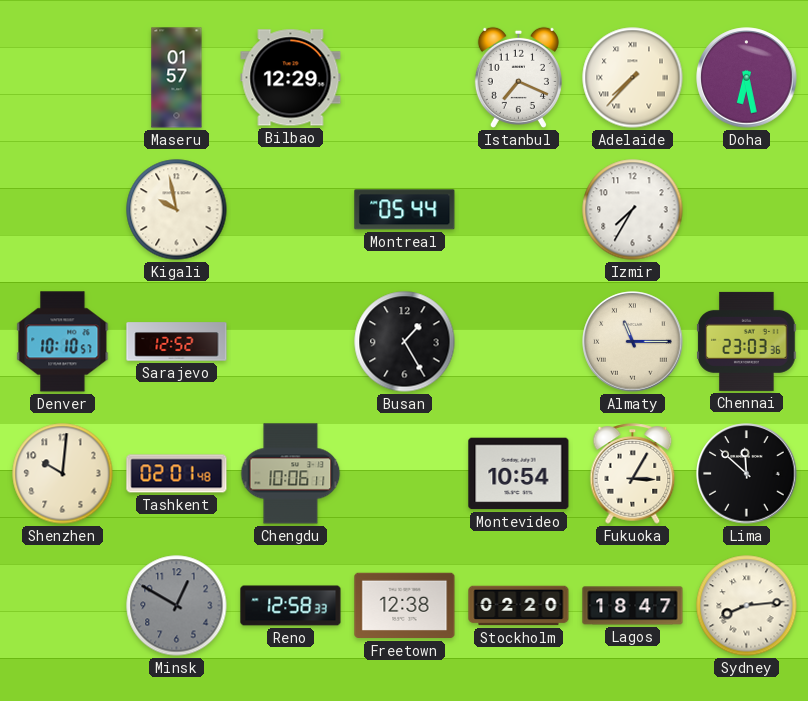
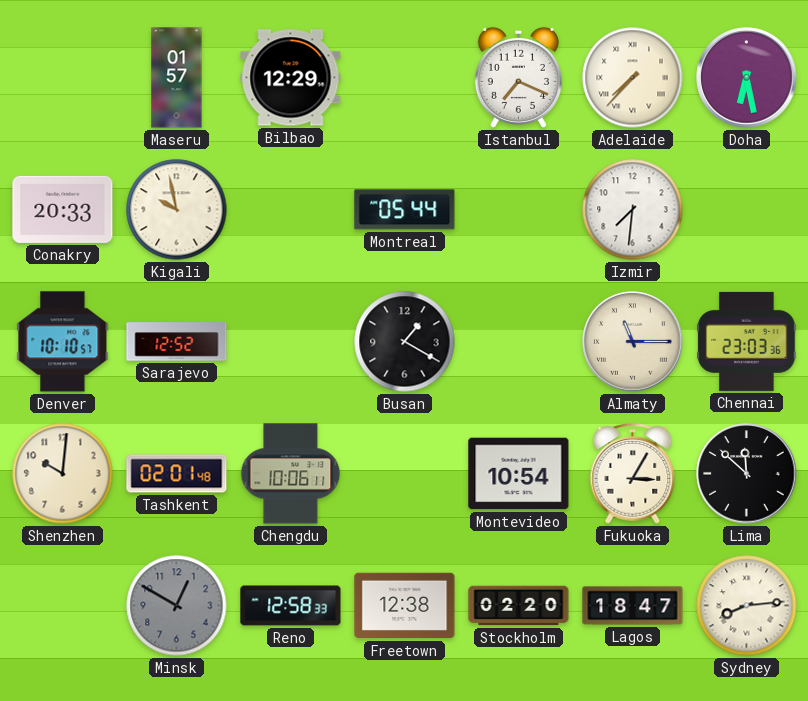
Conakry: none -> 20:33
Izmir: 7:35 -> 7:31
Busan: 1:25 -> 1:20
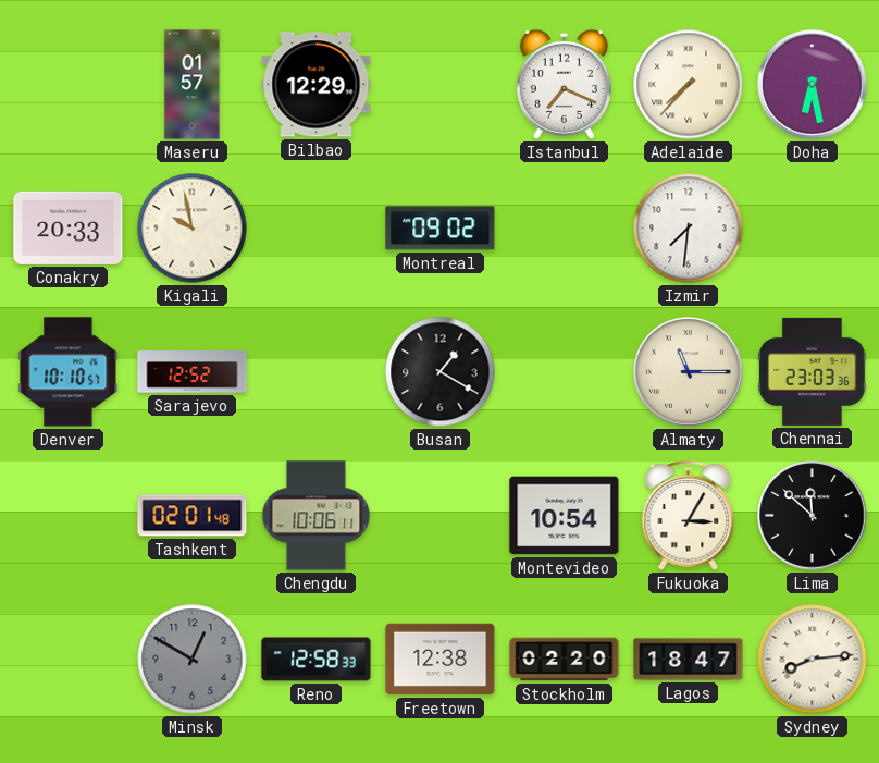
Montreal: 05:44 -> 09:02
Shenzhen: 10:01 -> none
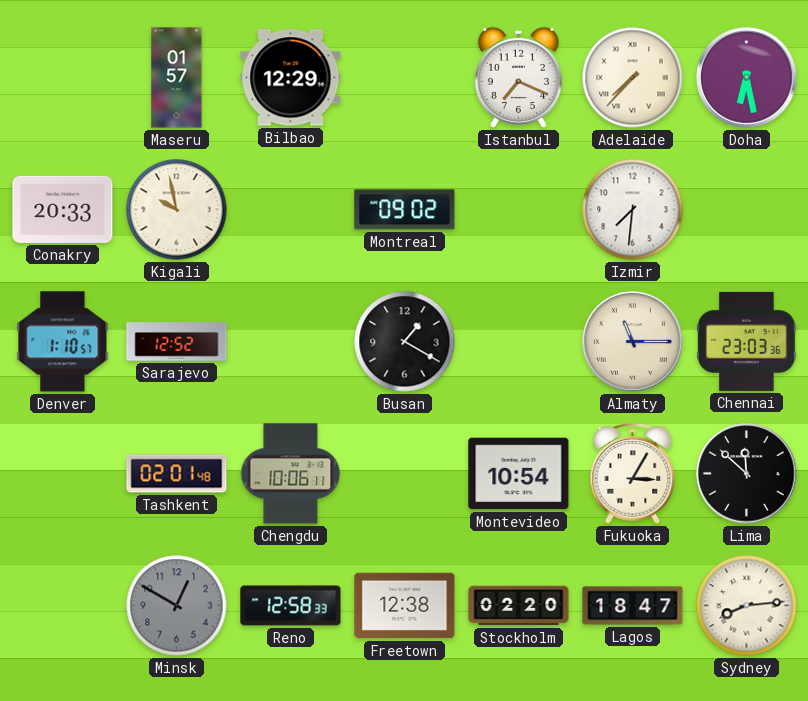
Denver: 10:10 -> 1:10
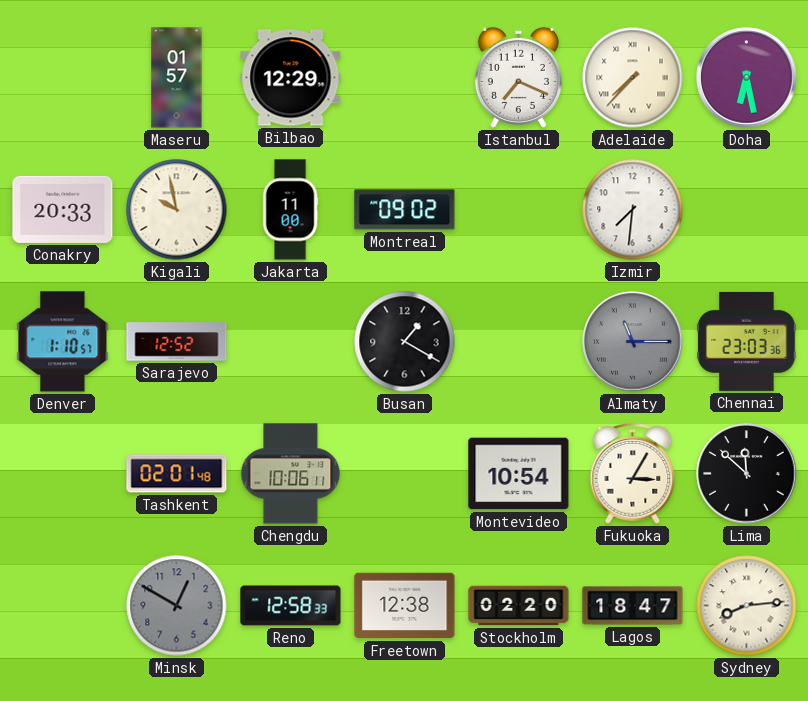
Jakarta: none -> 11:00
Almaty dial: cream -> grey
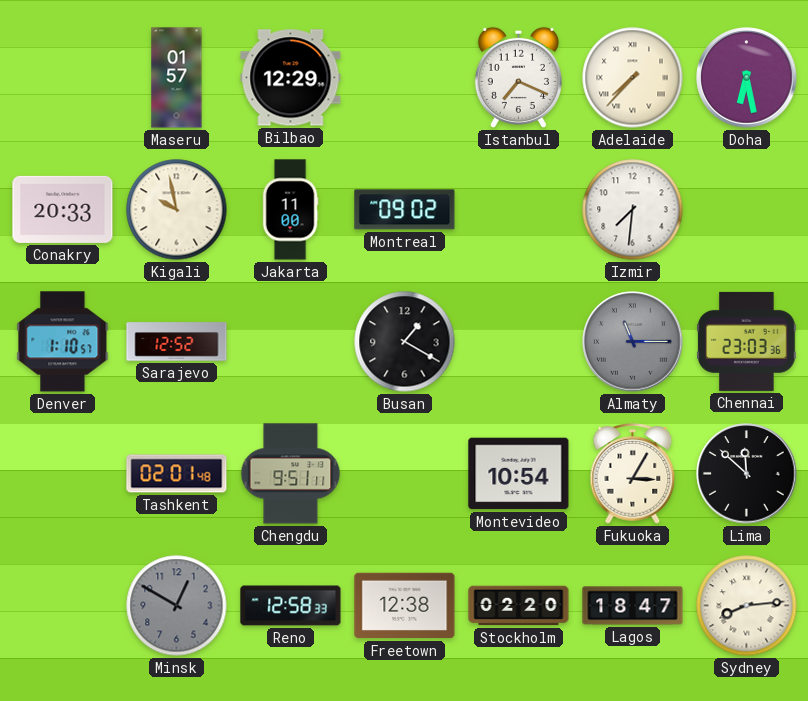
Chengdu: 10:06 -> 9:51
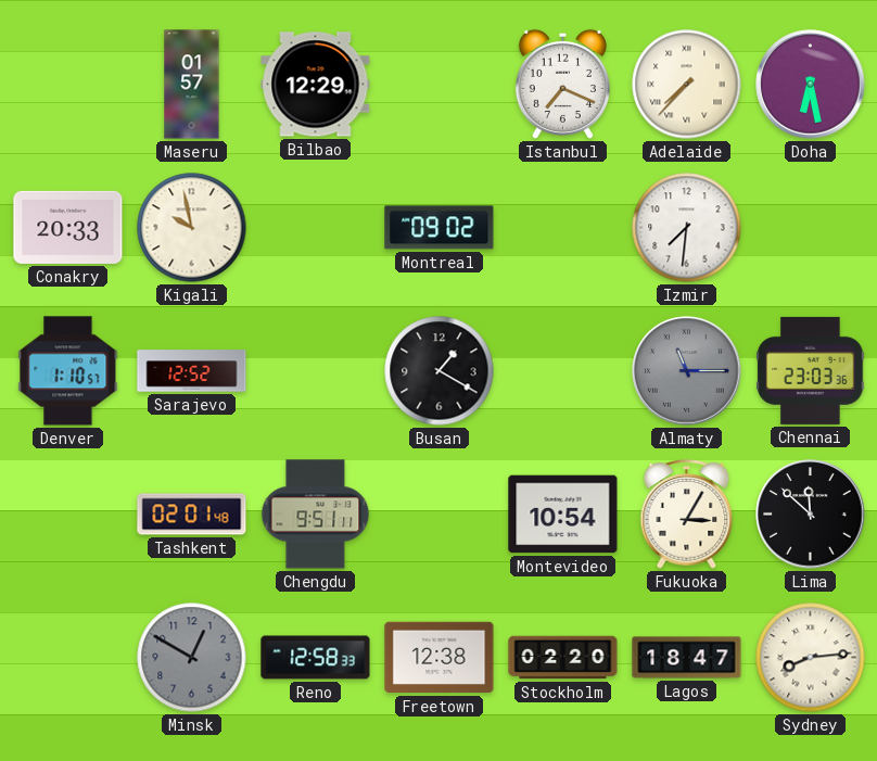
Jakarta: 11:00 -> none
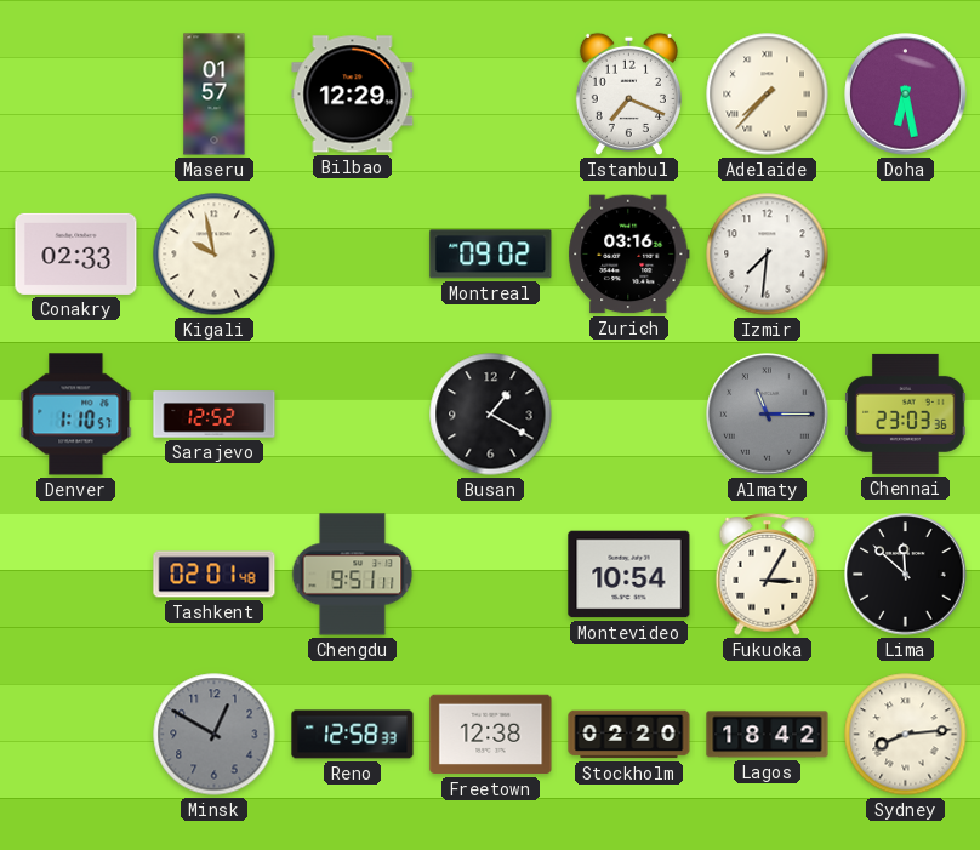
Conakry: 20:33 -> 02:33
Zurich: none -> 03:16
Lagos: 18:47 -> 18:42
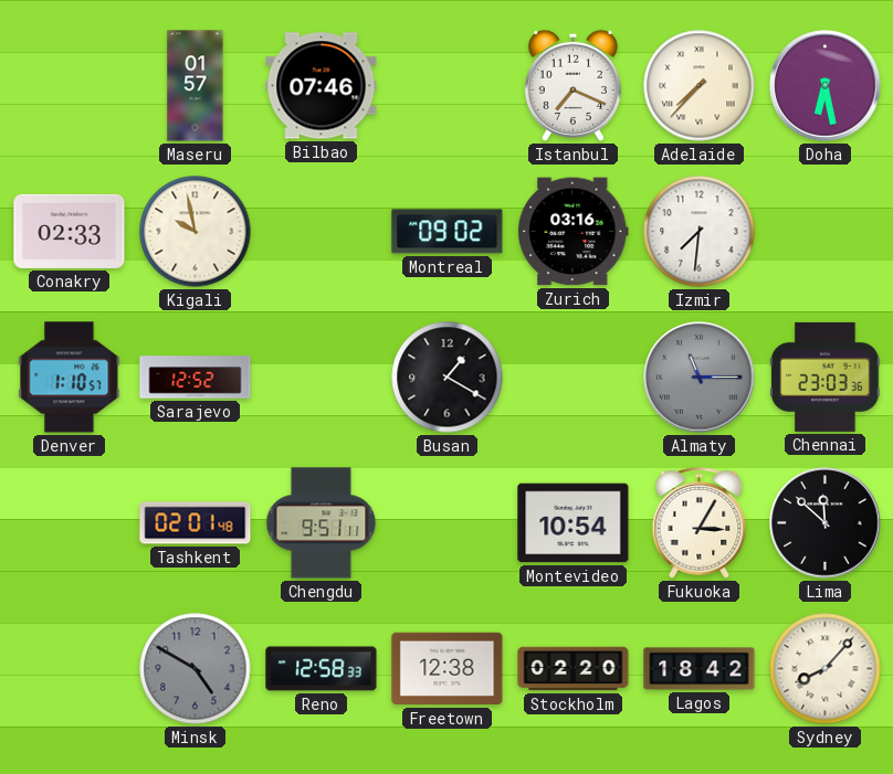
Bilbao: 12:29 -> 07:46
Minsk: 12:50 -> 4:50
Sydney: 8:14 -> 8:07
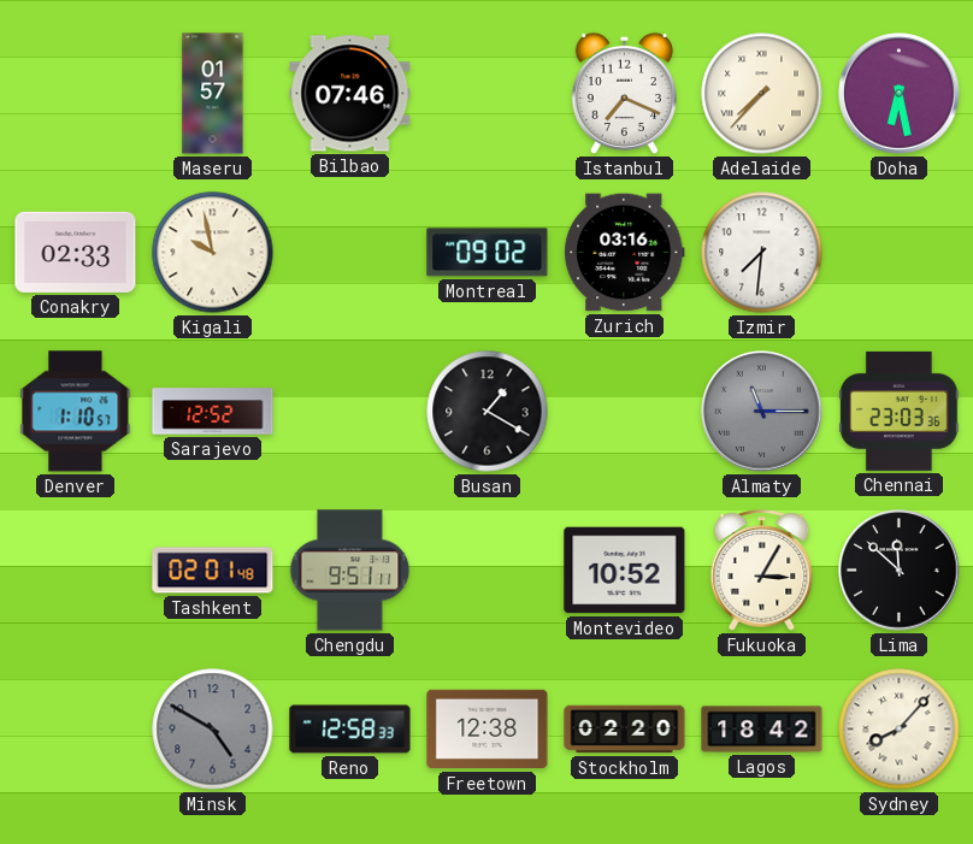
Montevideo: 10:54 -> 10:52
